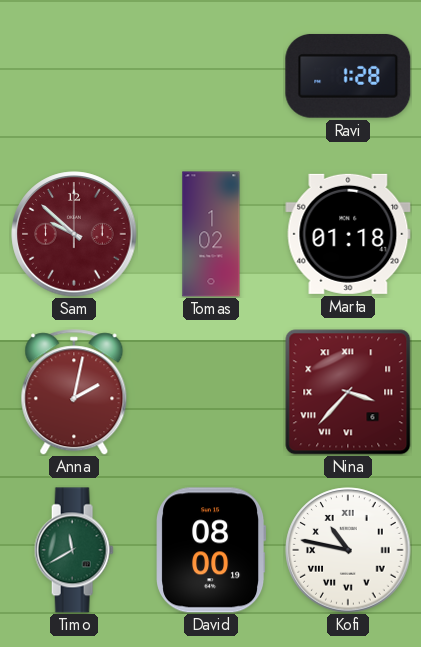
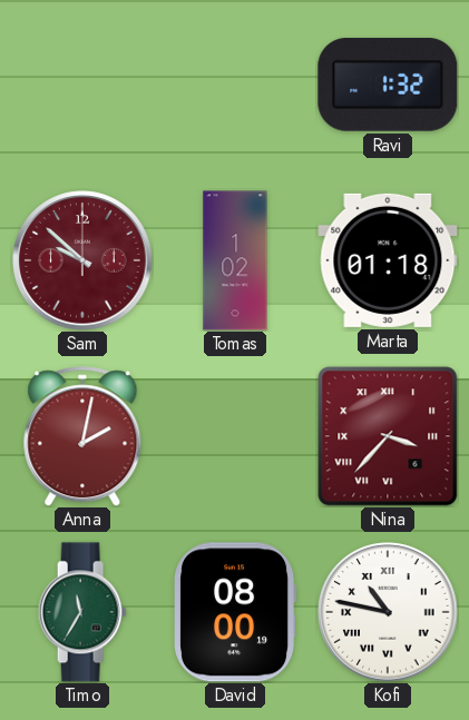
Ravi: 1:28 -> 1:32
Timo: 11:40 -> 11:35
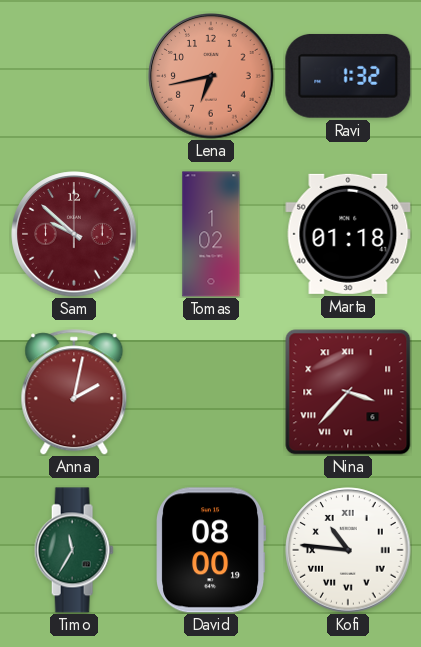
Lena: none -> 6:43
Kofi: 10:47 -> 10:46
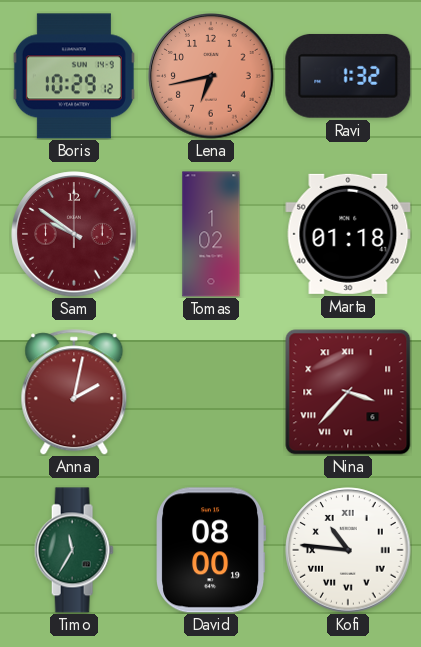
Boris: none -> 10:29
Sam: 9:52 -> 9:51
